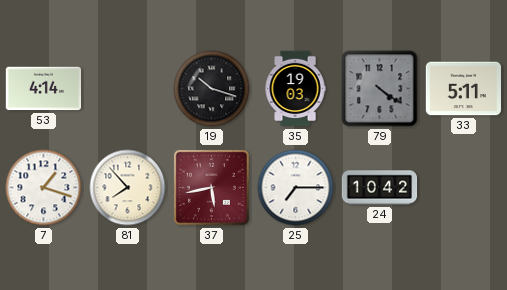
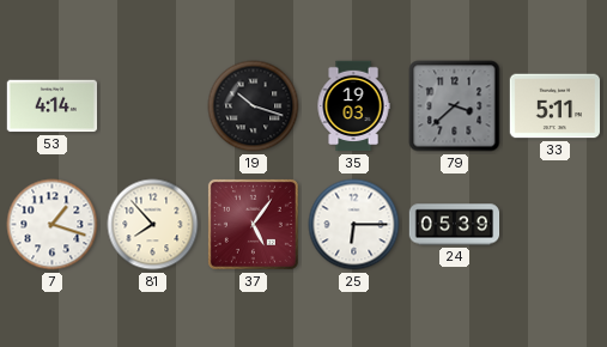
79: 4:21 -> 3:38
37: 5:43 -> 5:06
25: 7:15 -> 6:15
24: 10:42 -> 05:39
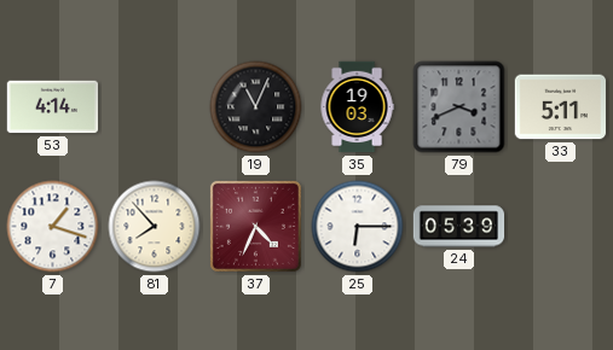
19: 10:18 -> 11:04
79: 3:38 -> 3:41
37: 5:06 -> 4:34
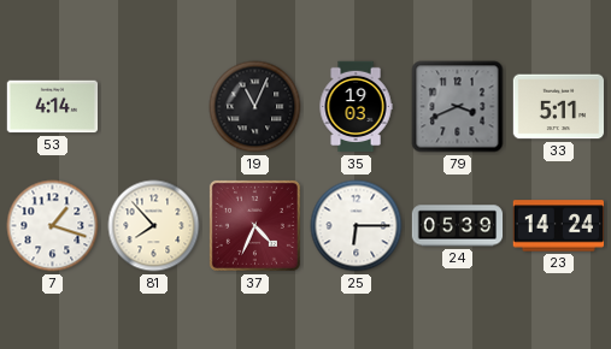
23: none -> 14:24
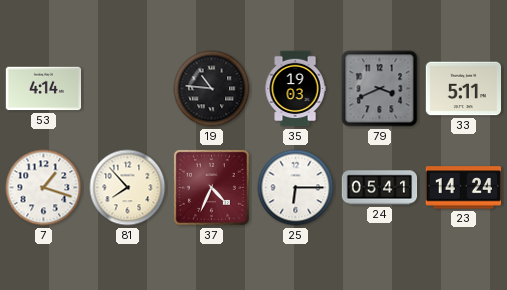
19: 11:04 -> 10:46
24: 05:39 -> 05:41
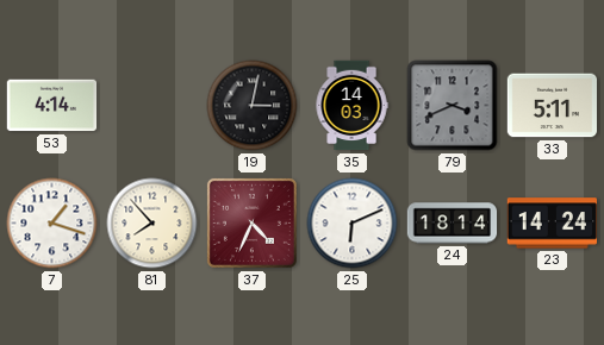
19: 10:46 -> 3:02
35: 19:03 -> 14:03
25: 6:15 -> 6:11
24: 05:41 -> 18:14
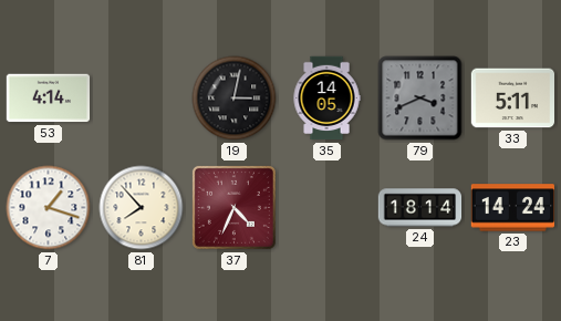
35: 14:03 -> 14:05
25: 6:11 -> none
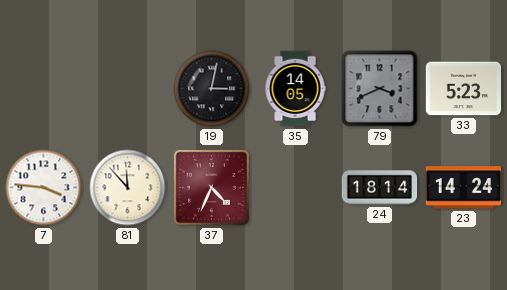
53: 4:14 -> none
33: 5:11 -> 5:23
7: 1:18 -> 3:46
81: 7:53 -> 11:53
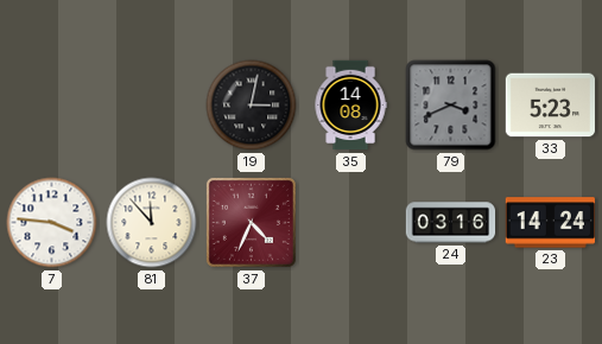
35: 14:05 -> 14:08
24: 18:14 -> 03:16
